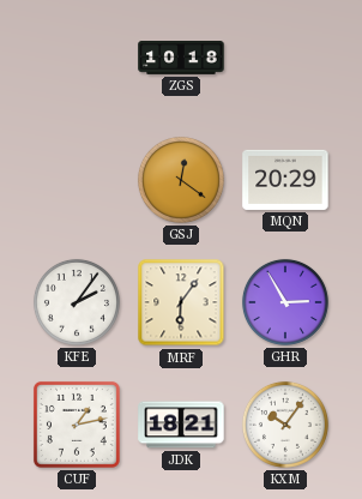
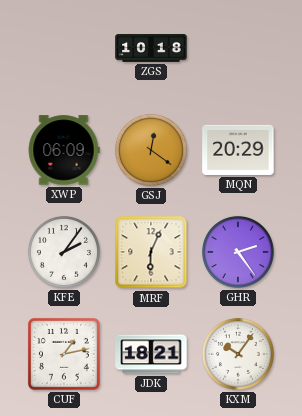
XWP: none -> 06:09
MRF: 6:06 -> 6:04
GHR: 2:55 -> 2:24
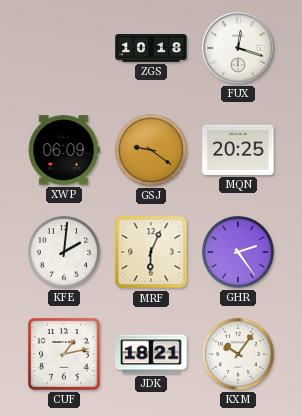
FUX: none -> 12:18
GSJ: 12:21 -> 9:21
MQN: 20:29 -> 20:25
KFE: 2:06 -> 2:01
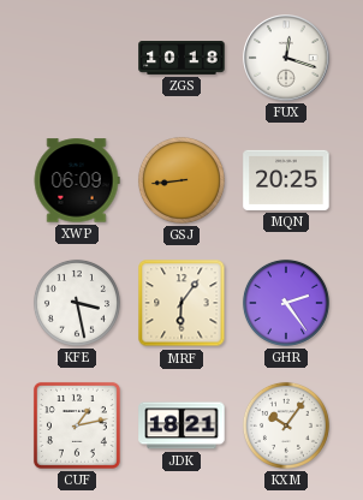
GSJ: 9:21 -> 8:44
KFE: 2:01 -> 3:28
MRF: 6:04 -> 6:06
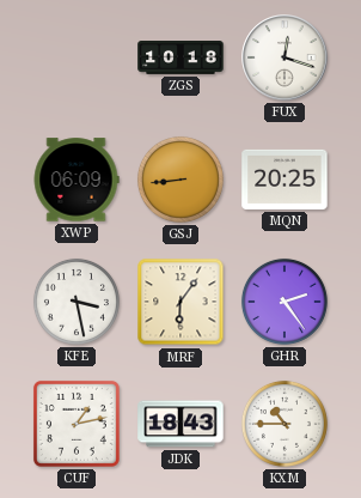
JDK: 18:21 -> 18:43
KXM: 10:06 -> 10:45
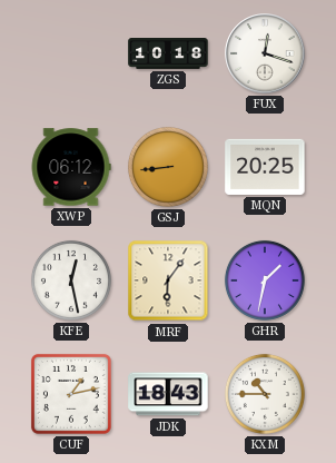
XWP: 06:09 -> 06:12
KFE: 3:28 -> 12:28
GHR: 2:24 -> 1:32
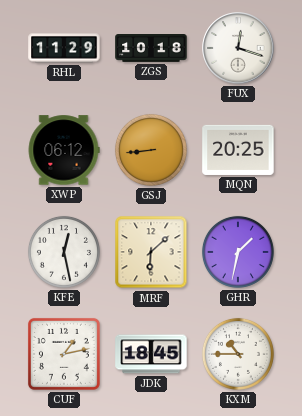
RHL: none -> 11:29
MRF: 6:06 -> 6:08
JDK: 18:43 -> 18:45
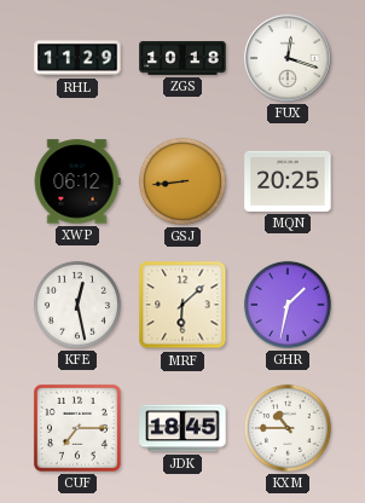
CUF: 1:13 -> 7:15
